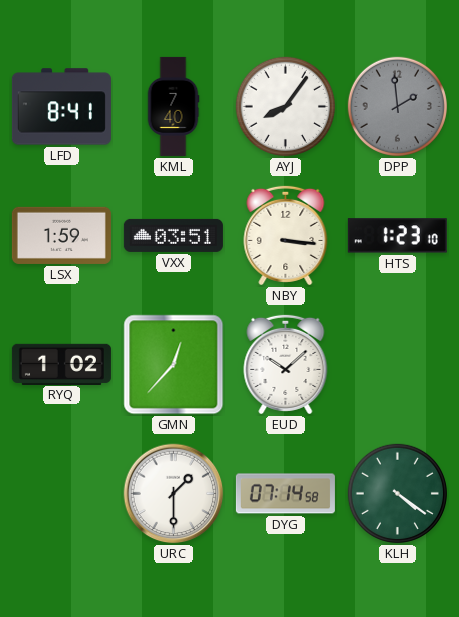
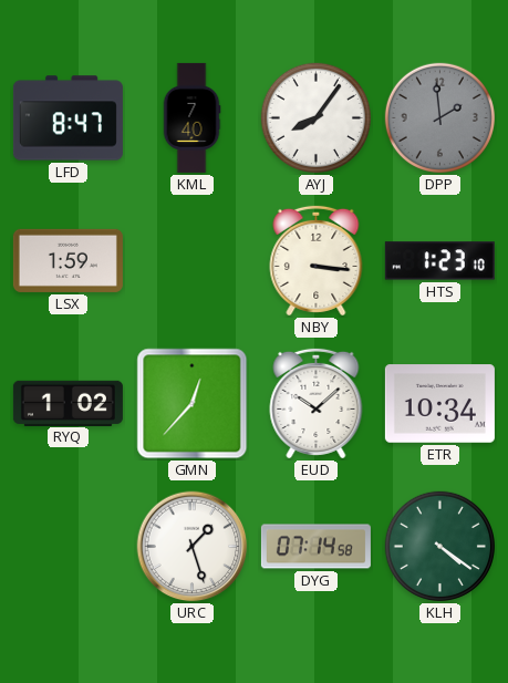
LFD: 8:41 -> 8:47
VXX: 03:51 -> none
ETR: none -> 10:34
URC: 1:30 -> 1:27
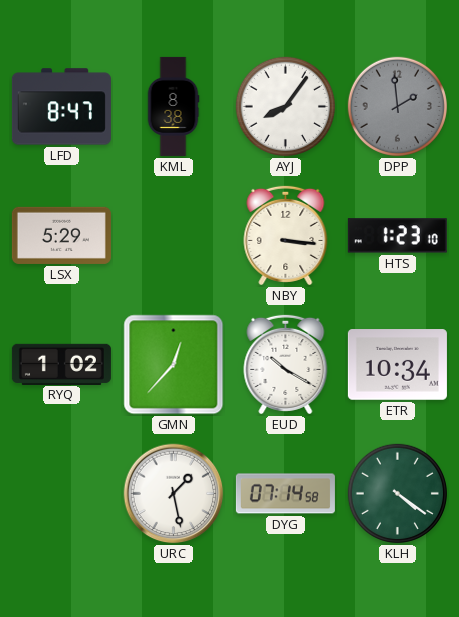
KML: 7:40 -> 8:38
LSX: 1:59 -> 5:29
EUD: 10:08 -> 10:20
URC: 1:27 -> 1:28
